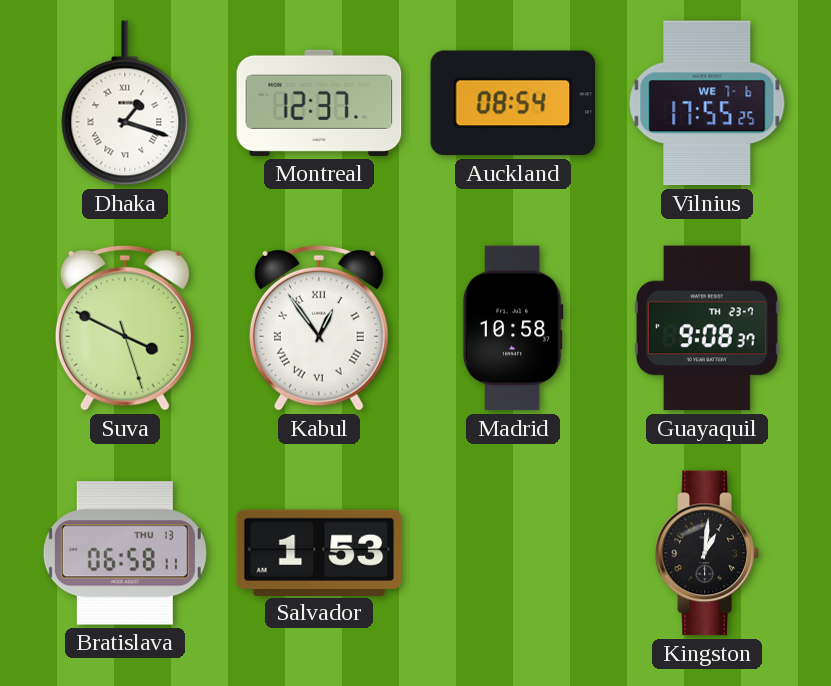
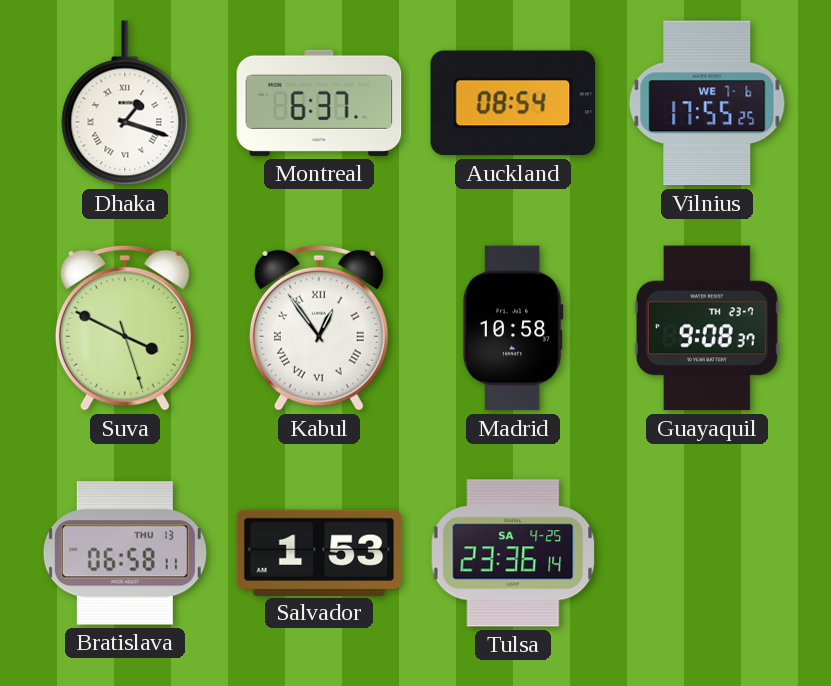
Montreal: 12:37 -> 6:37
Tulsa: none -> 23:36
Kingston: 1:01 -> none
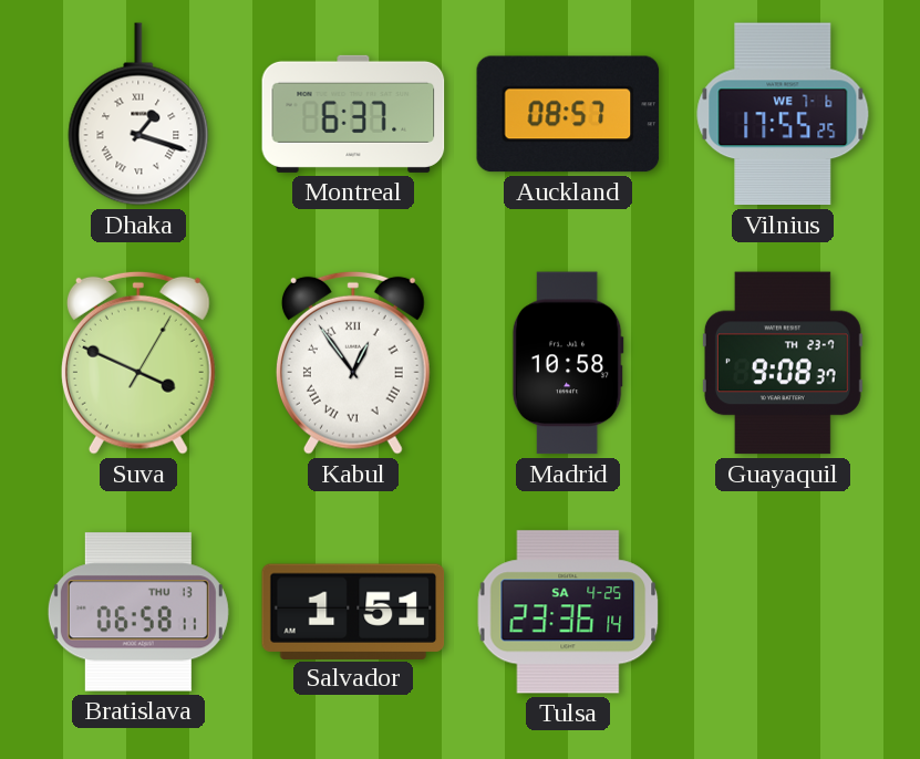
Auckland: 08:54 -> 08:57
Suva: 3:49:27 -> 3:49:05
Salvador: 1:53 -> 1:51
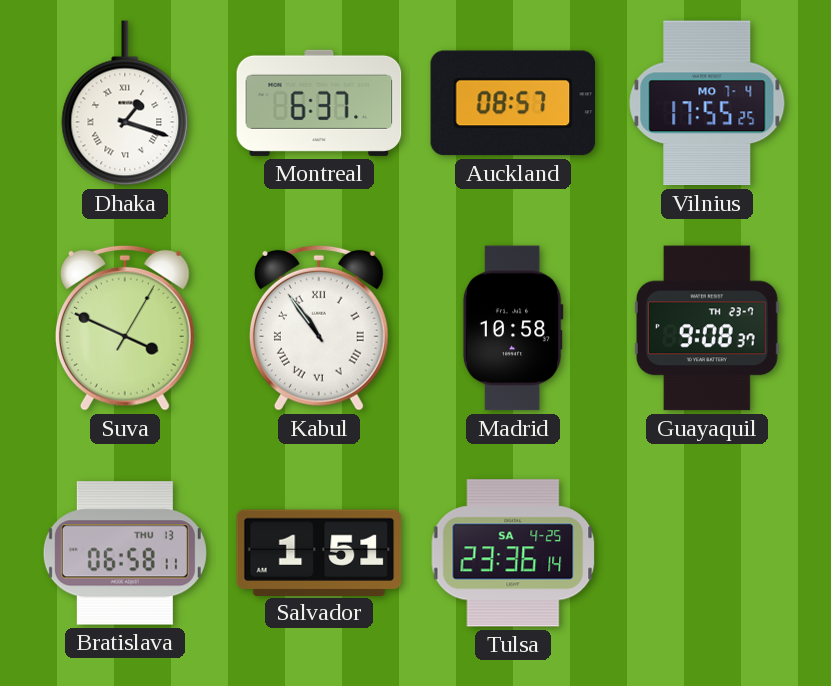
Vilnius date: WE 7-6 -> MO 7-4
Kabul: 12:54 -> 10:54
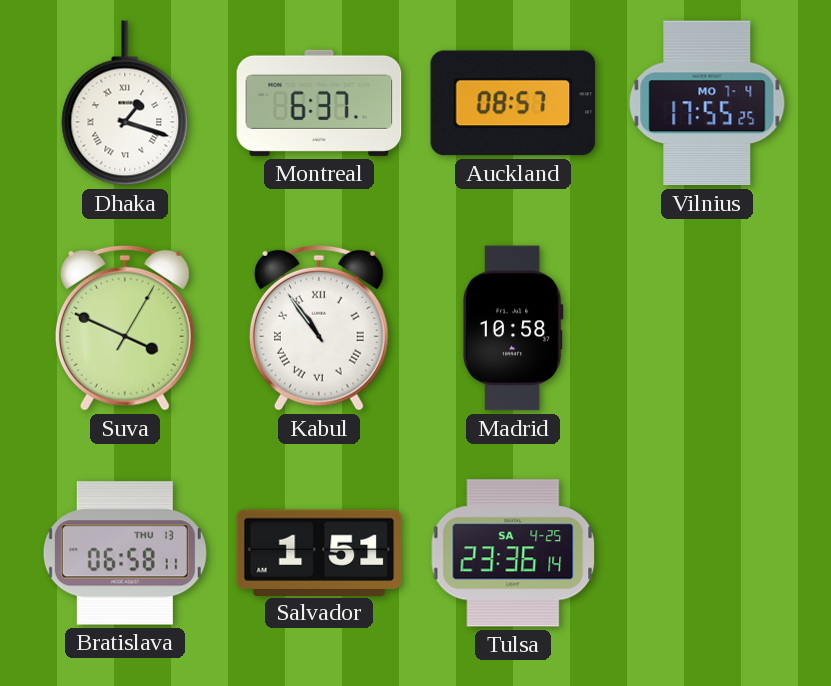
Guayaquil: 9:08 -> none
